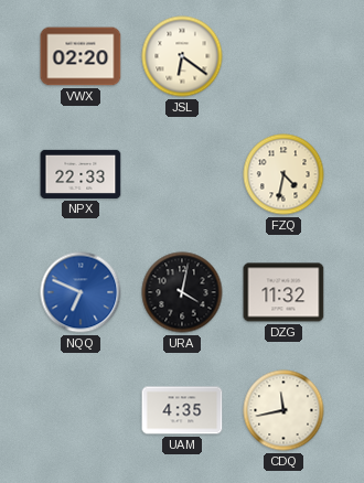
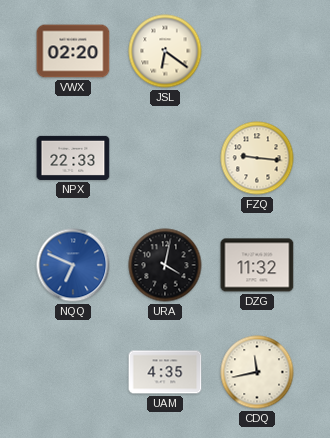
FZQ: 4:32 -> 9:16
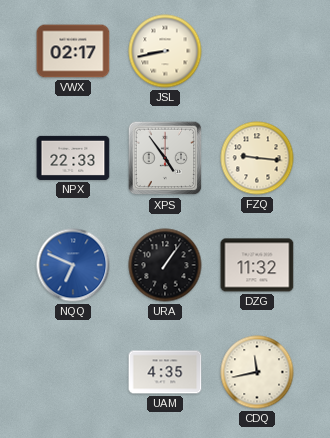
VWX: 02:20 -> 02:17
JSL: 6:21 -> 8:43
XPS: none -> 4:54
URA: 4:02 -> 1:06
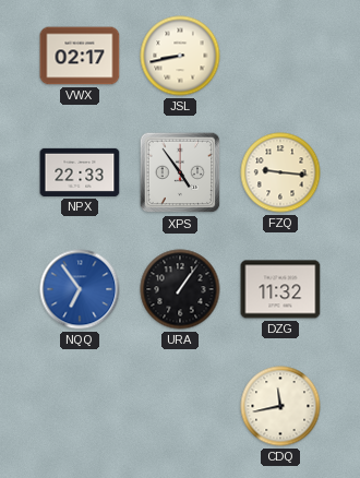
NQQ: 6:49 -> 6:54
UAM: 4:35 -> none
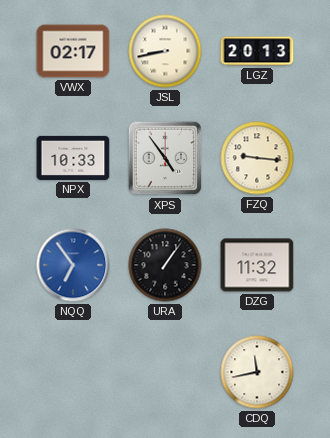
LGZ: none -> 20:13
NPX: 22:33 -> 10:33
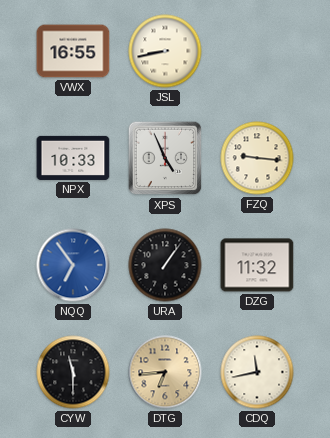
VWX: 02:17 -> 16:55
LGZ: 20:13 -> none
XPS: 4:54 -> 4:56
CYW: none -> 11:30
DTG: none -> 6:44
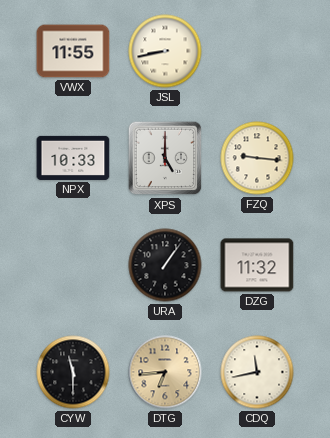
VWX: 16:55 -> 11:55
XPS: 4:56 -> 5:00
NQQ: 6:54 -> none
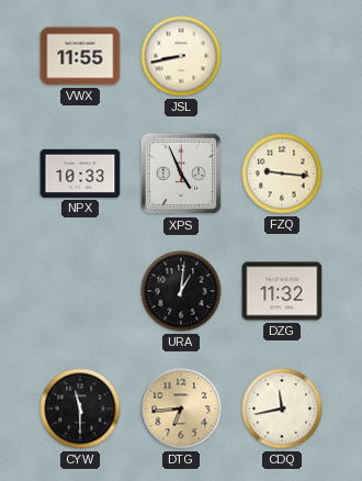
XPS: 5:00 -> 4:56
URA: 1:06 -> 1:01
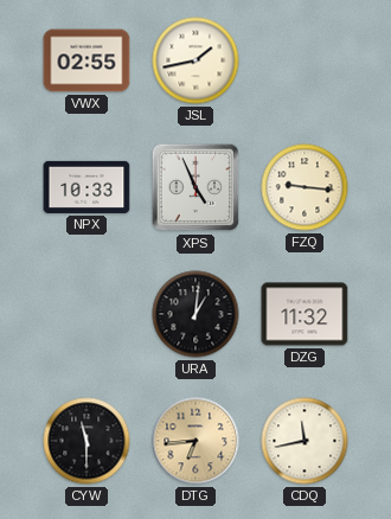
VWX: 11:55 -> 02:55
JSL: 8:43 -> 1:43
